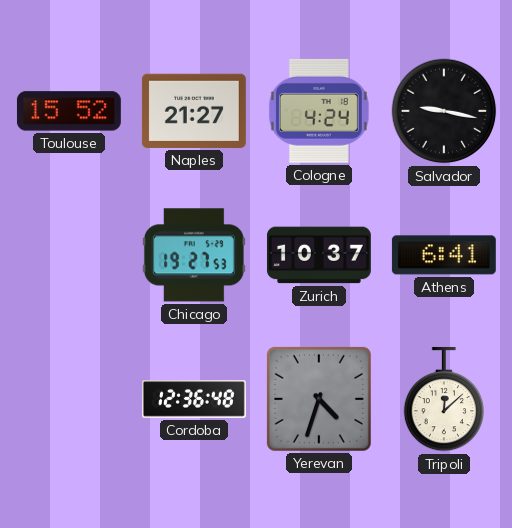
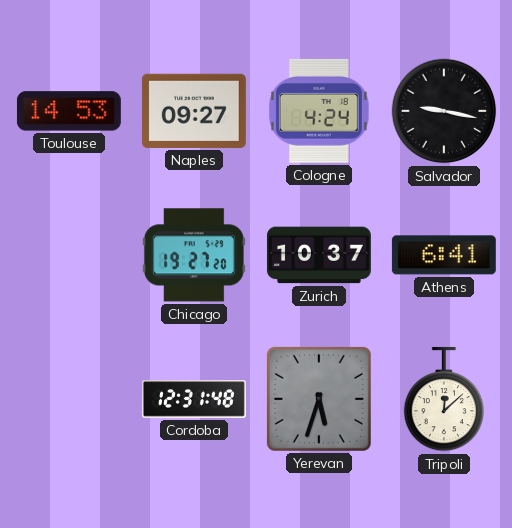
Toulouse: 15:52 -> 14:53
Naples: 21:27 -> 09:27
Chicago: 19:27:53 -> 19:27:20
Cordoba: 12:36 -> 12:31
Yerevan: 4:33 -> 5:33
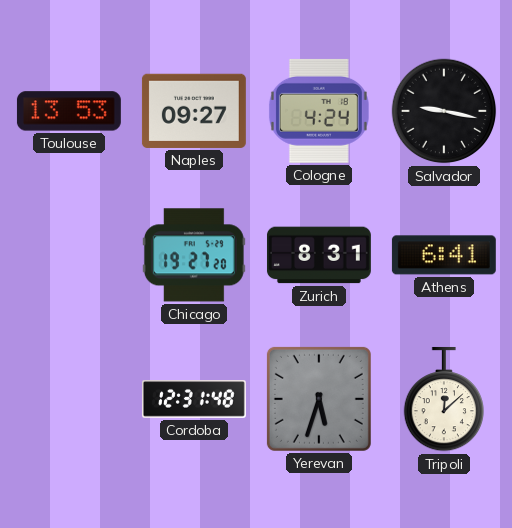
Toulouse: 14:53 -> 13:53
Zurich: 10:37 -> 8:31
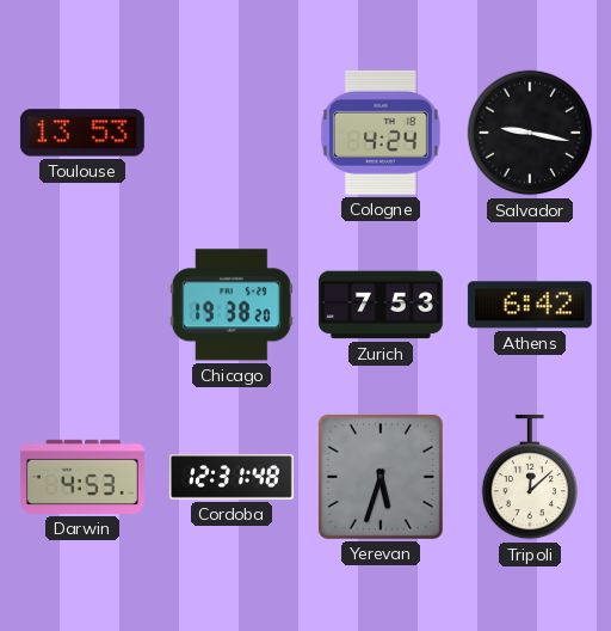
Naples: 09:27 -> none
Chicago: 19:27 -> 19:38
Zurich: 8:31 -> 7:53
Athens: 6:41 -> 6:42
Darwin: none -> 4:53
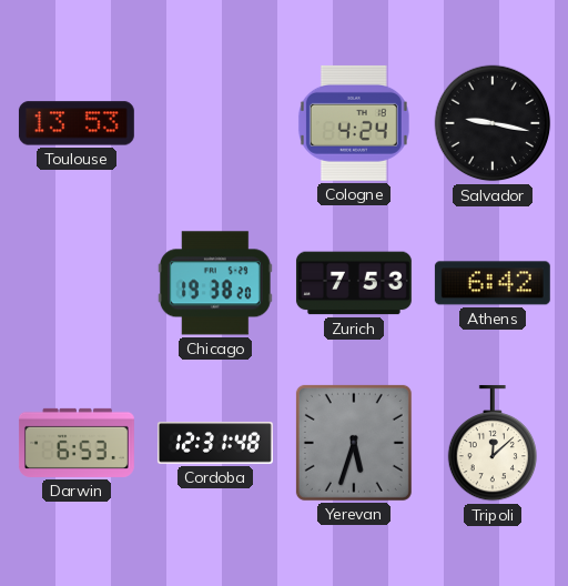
Darwin: 4:53 -> 6:53
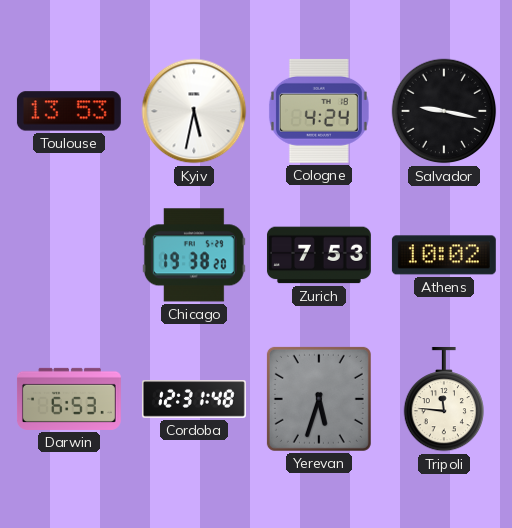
Kyiv: none -> 5:32
Athens: 6:42 -> 10:02
Tripoli: 12:08 -> 11:46
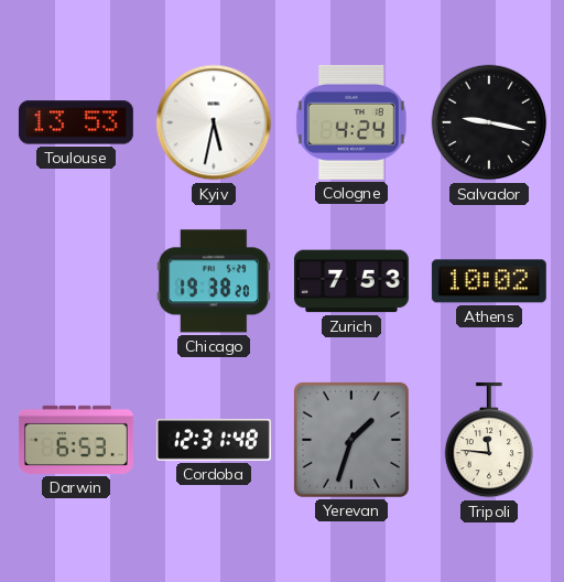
Yerevan: 5:33 -> 1:33
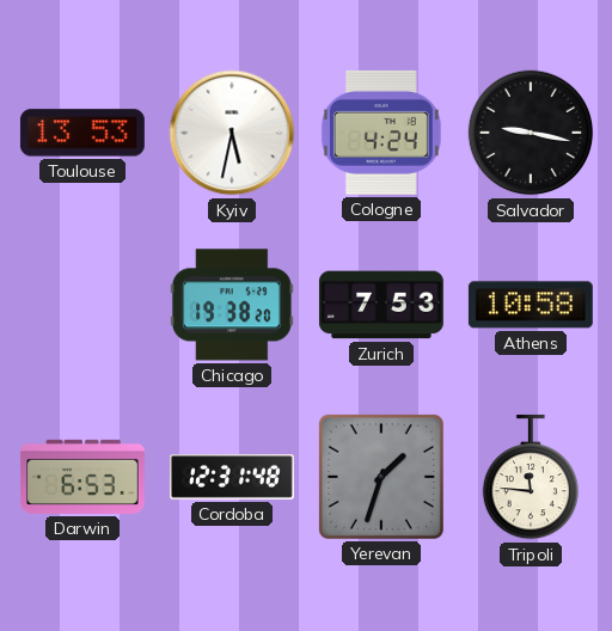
Athens: 10:02 -> 10:58
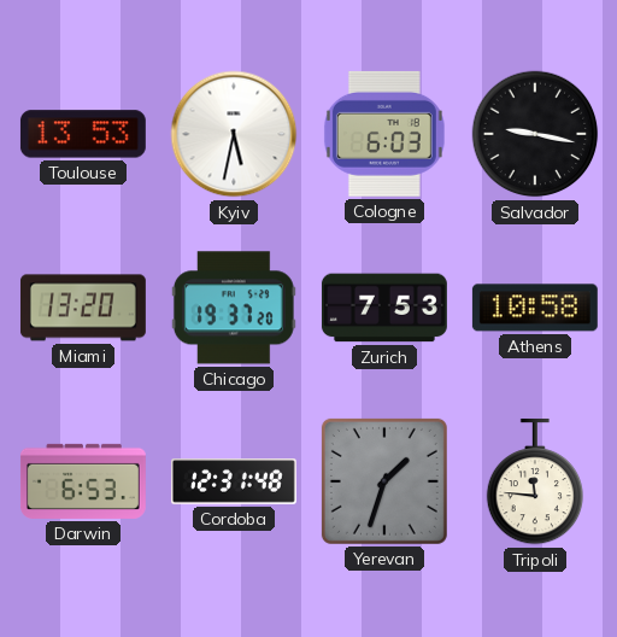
Cologne: 4:24 -> 6:03
Miami: none -> 13:20
Chicago: 19:38 -> 19:37
